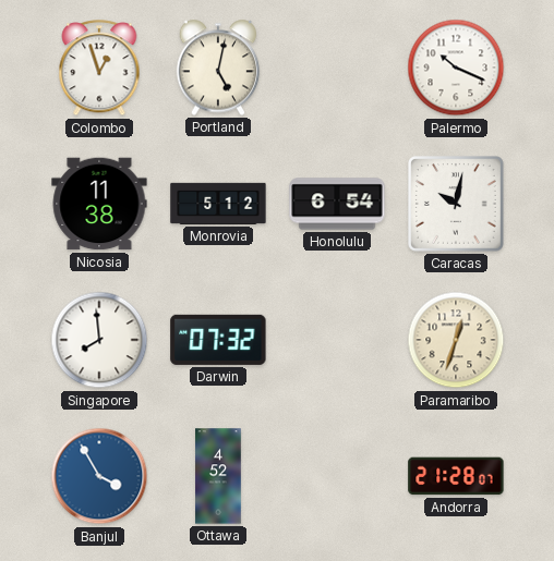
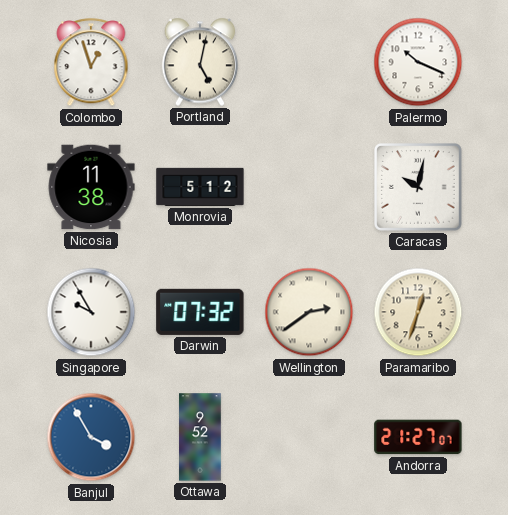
Honolulu: 6:54 -> none
Singapore: 7:59 -> 9:55
Wellington: none -> 2:39
Ottawa: 4:52 -> 9:52
Andorra: 21:28 -> 21:27
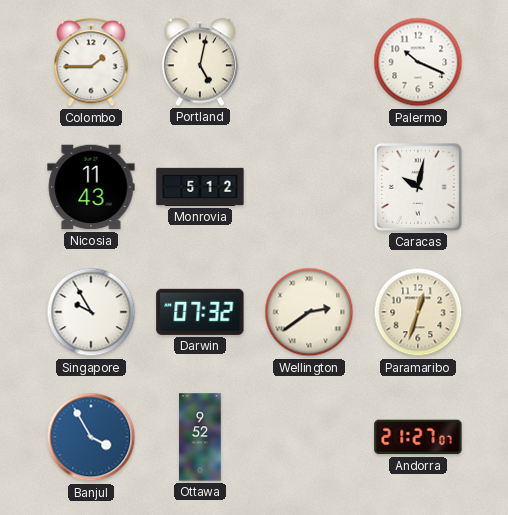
Colombo: 12:57 -> 1:45
Nicosia: 11:38 -> 11:43
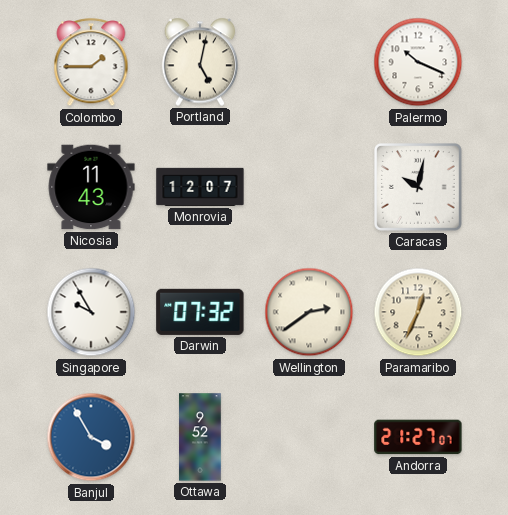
Monrovia: 5:12 -> 12:07
Paramaribo: 12:33 -> 12:34
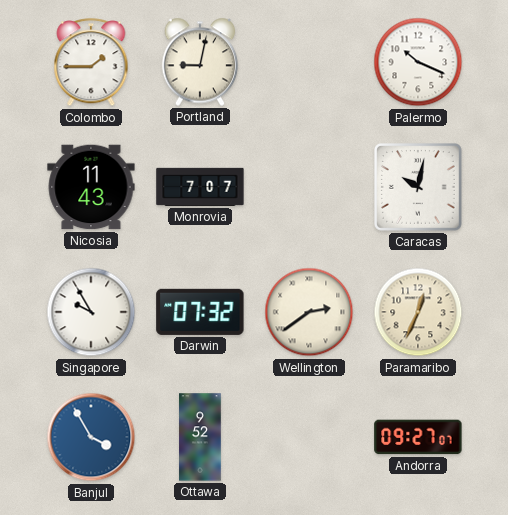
Portland: 5:02 -> 9:02
Monrovia: 12:07 -> 7:07
Andorra: 21:27 -> 09:27
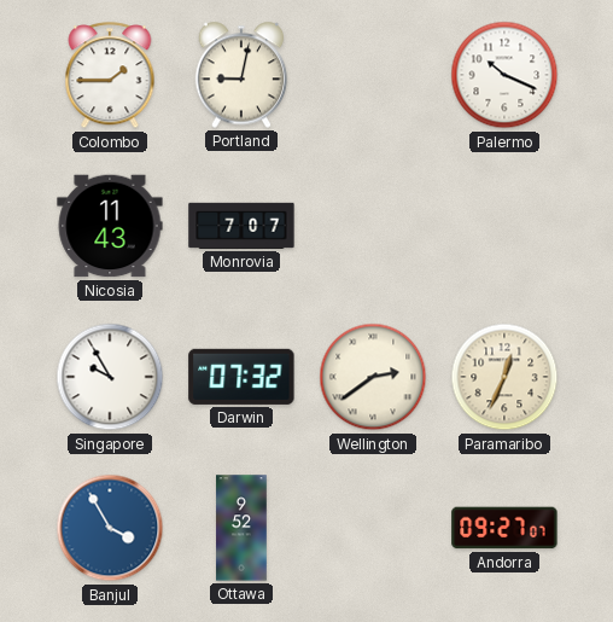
Caracas: 10:02 -> none
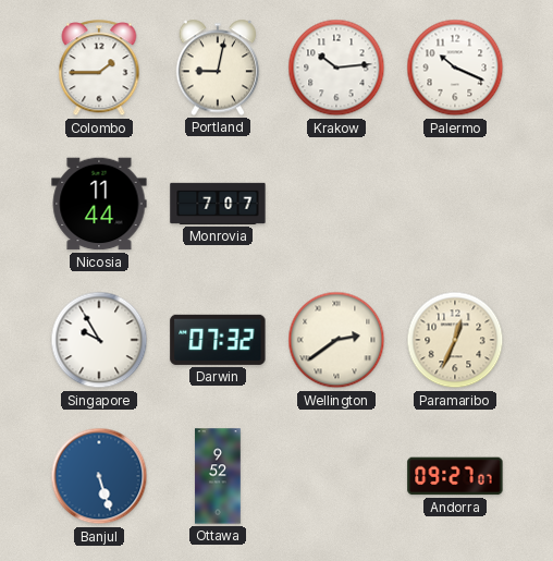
Krakow: none -> 10:14
Nicosia: 11:43 -> 11:44
Banjul: 3:55 -> 5:27
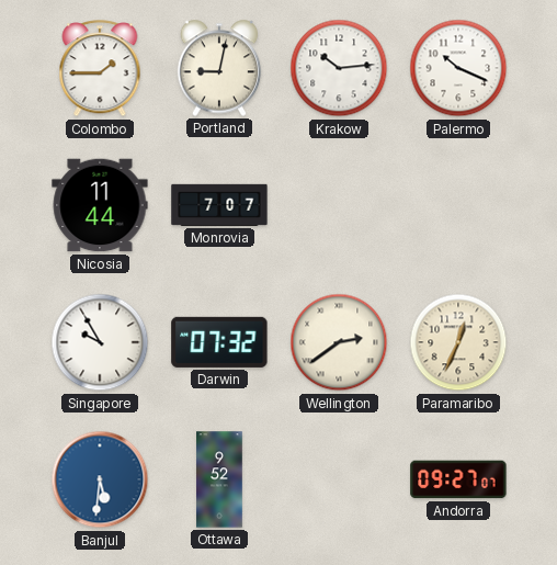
Banjul: 5:27 -> 5:31
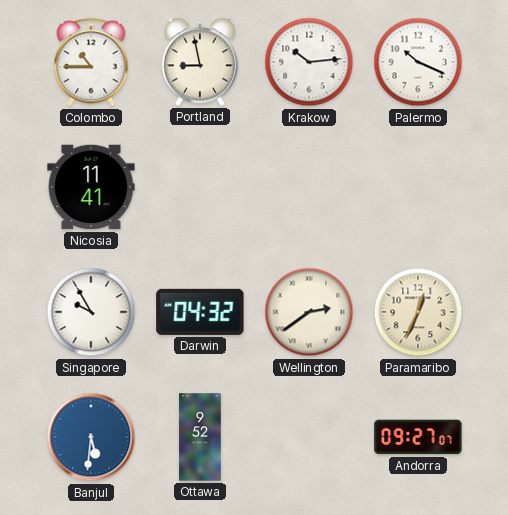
Colombo: 1:45 -> 10:45
Portland: 9:02 -> 8:58
Nicosia: 11:44 -> 11:41
Monrovia: 7:07 -> none
Darwin: 07:32 -> 04:32
